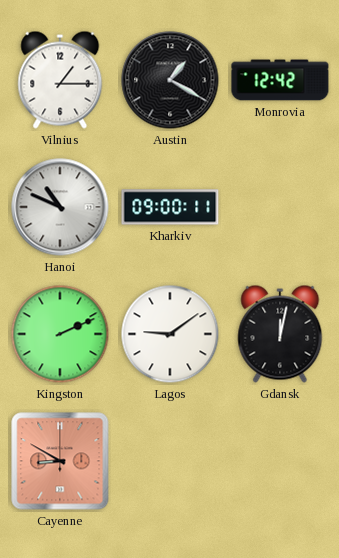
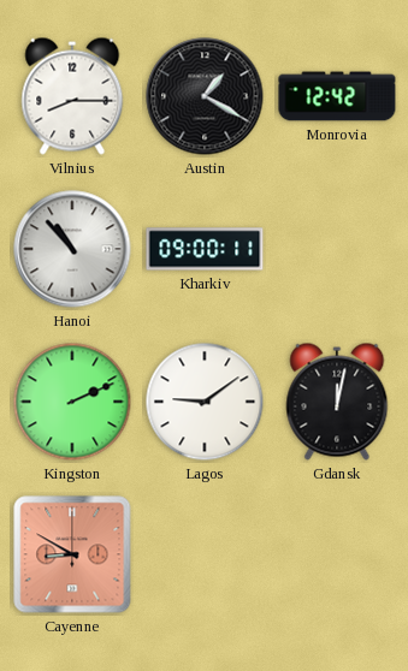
Vilnius: 1:15 -> 8:15
Hanoi: 10:49 -> 10:53
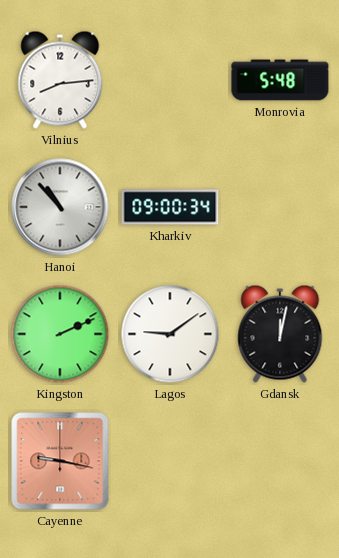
Vilnius: 8:15 -> 8:14
Austin: 1:20 -> none
Monrovia: 12:42 -> 5:48
Kharkiv: 09:00:11 -> 09:00:34
Cayenne: 8:50 -> 9:17
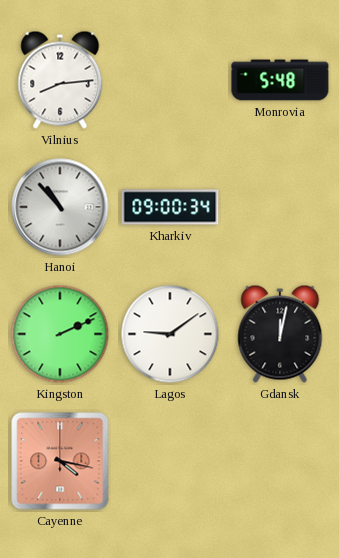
Cayenne: 9:17 -> 4:17
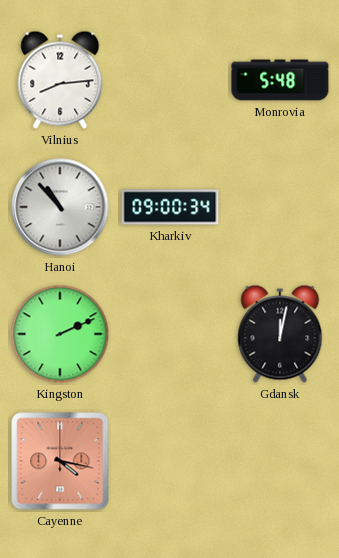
Lagos: 9:09 -> none
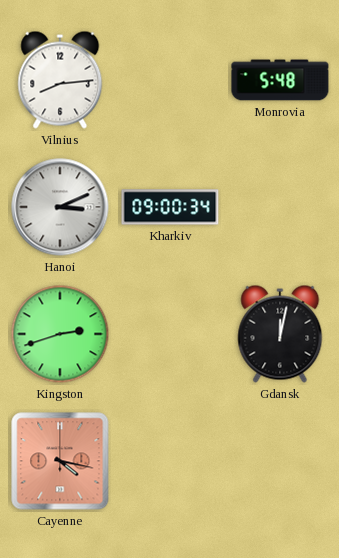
Hanoi: 10:53 -> 3:11
Kingston: 2:11 -> 2:42
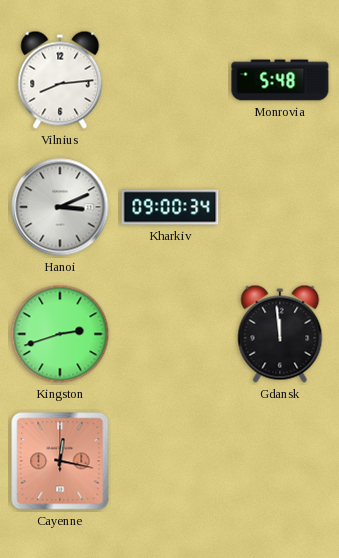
Gdansk: 12:02 -> 11:59
Cayenne: 4:17 -> 12:17
